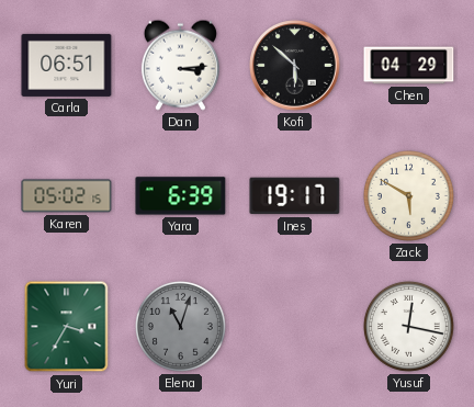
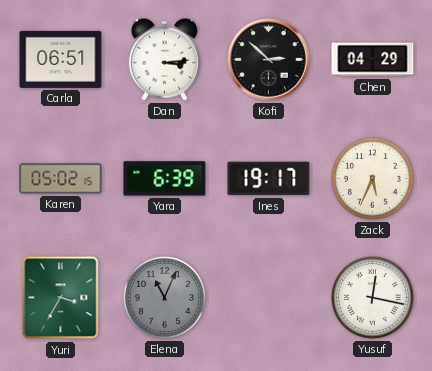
Kofi: 5:52 -> 2:52
Zack: 5:50 -> 5:34
Elena: 11:03 -> 11:04
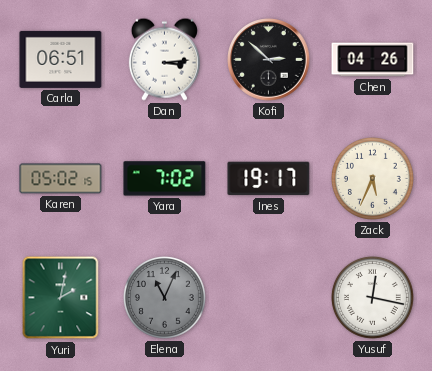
Chen: 04:29 -> 04:26
Yara: 6:39 -> 7:02
Yuri: 3:35 -> 2:02
